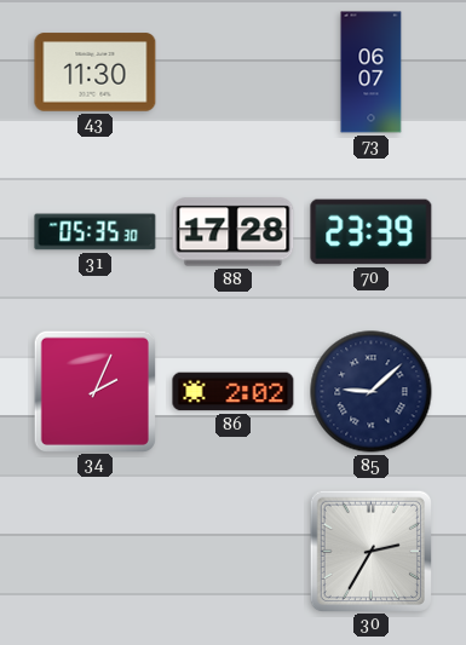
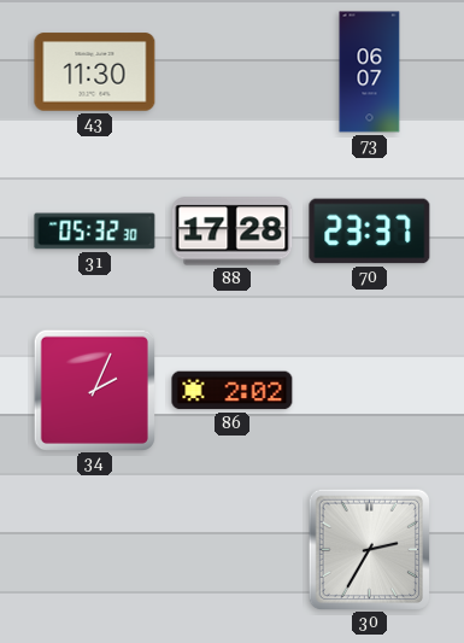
31: 05:35 -> 05:32
70: 23:39 -> 23:37
85: 9:08 -> none
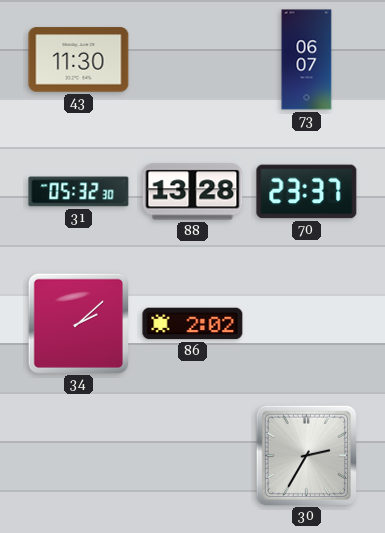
88: 17:28 -> 13:28
34: 2:04 -> 2:08
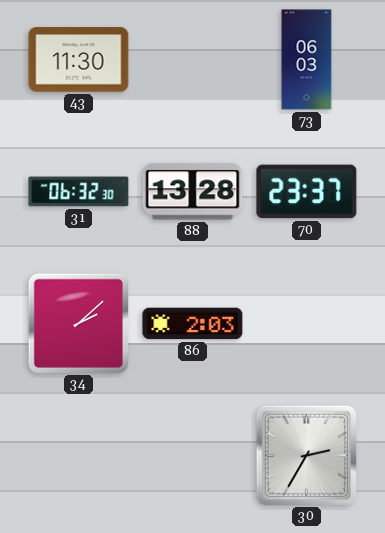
73: 06:07 -> 06:03
31: 05:32 -> 06:32
86: 2:02 -> 2:03
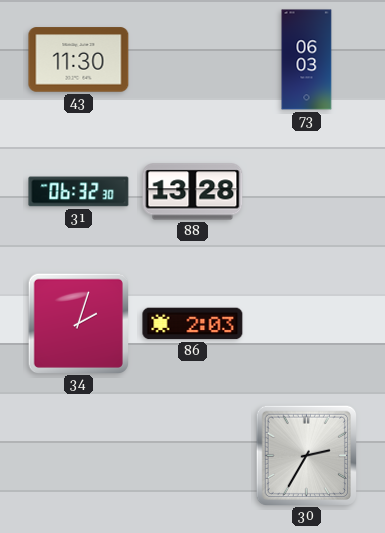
70: 23:37 -> none
34: 2:08 -> 2:03
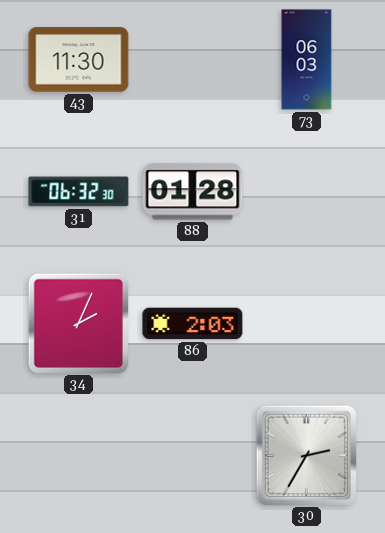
88: 13:28 -> 01:28
34: 2:03 -> 2:04
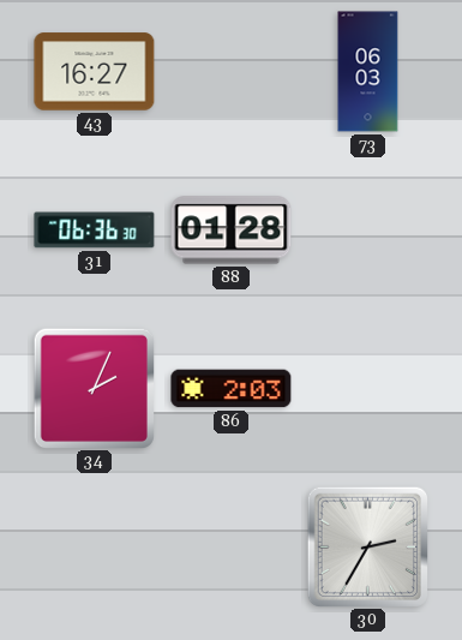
43: 11:30 -> 16:27
31: 06:32 -> 06:36
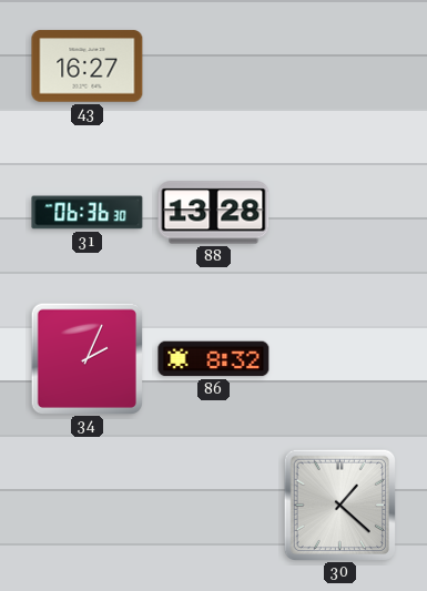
73: 06:03 -> none
88: 01:28 -> 13:28
86: 2:03 -> 8:32
30: 2:35 -> 1:22
